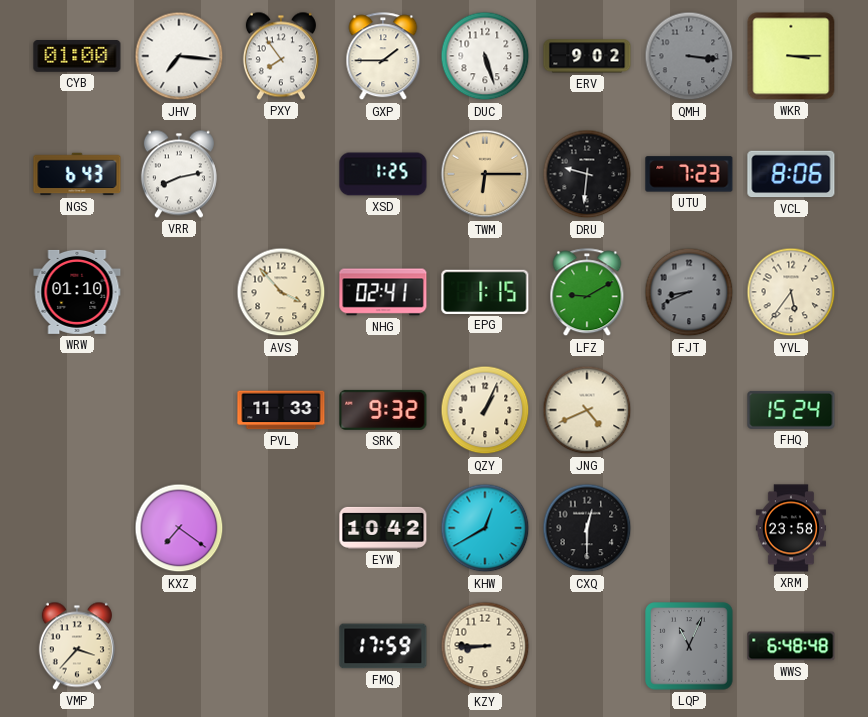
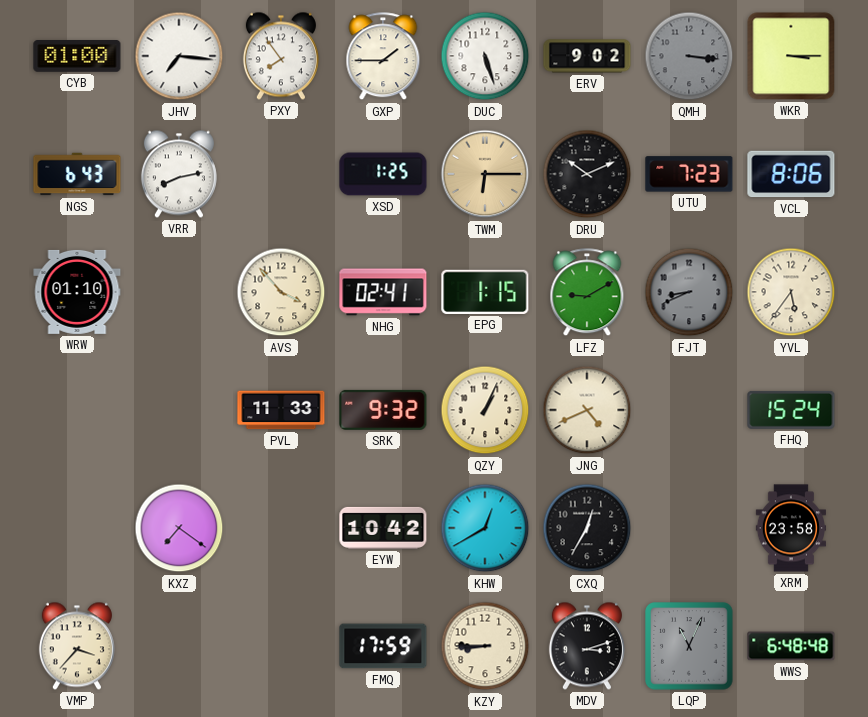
DRU: 9:31 -> 10:11
CXQ: 12:30 -> 12:35
MDV: none -> 3:12
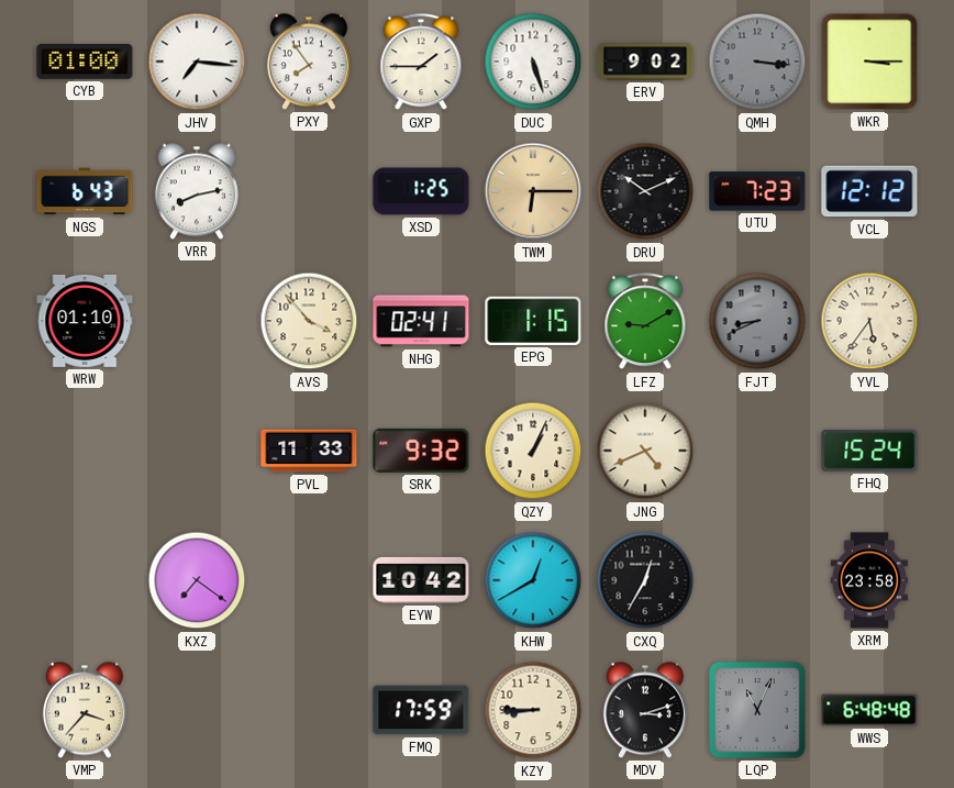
VCL: 8:06 -> 12:12
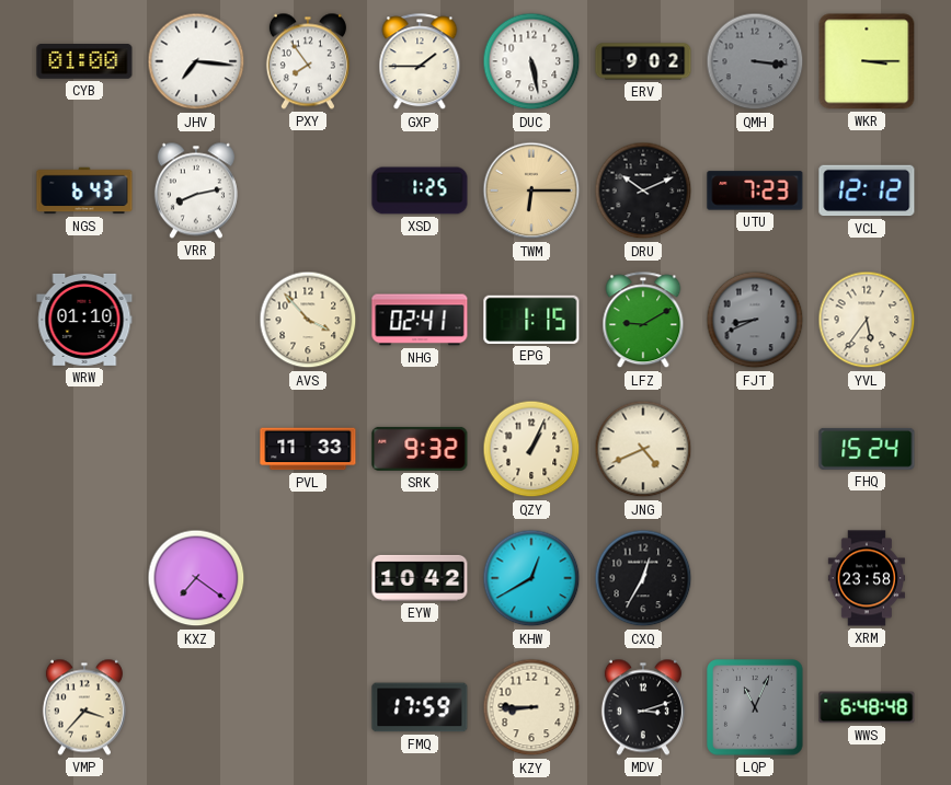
DUC: 5:27 -> 5:28
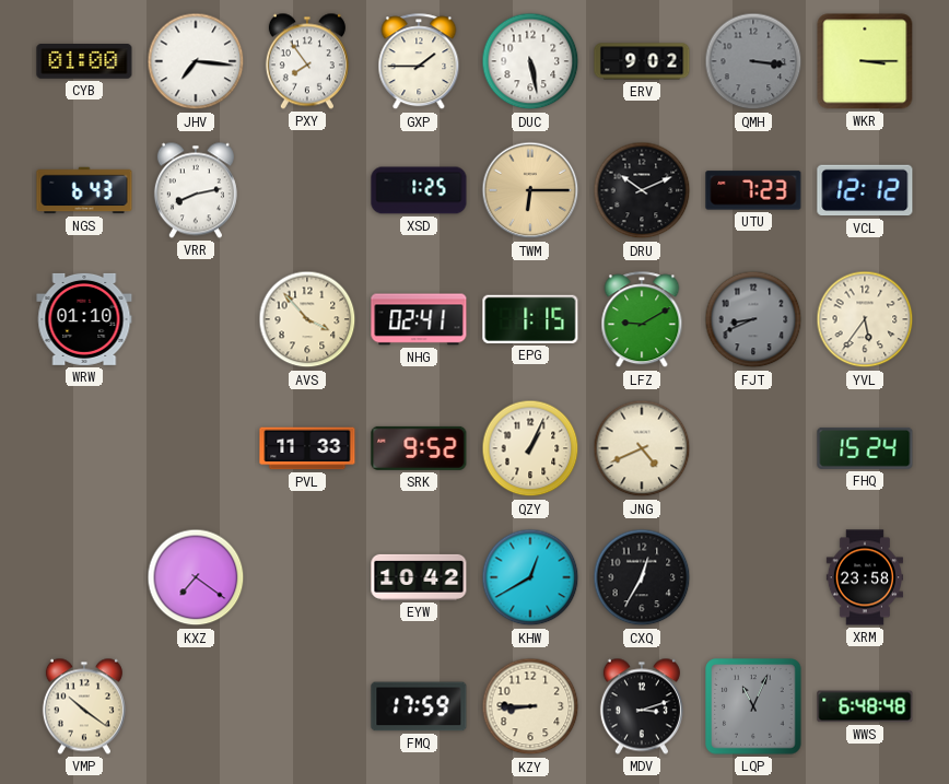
SRK: 9:32 -> 9:52
VMP: 3:37 -> 10:21
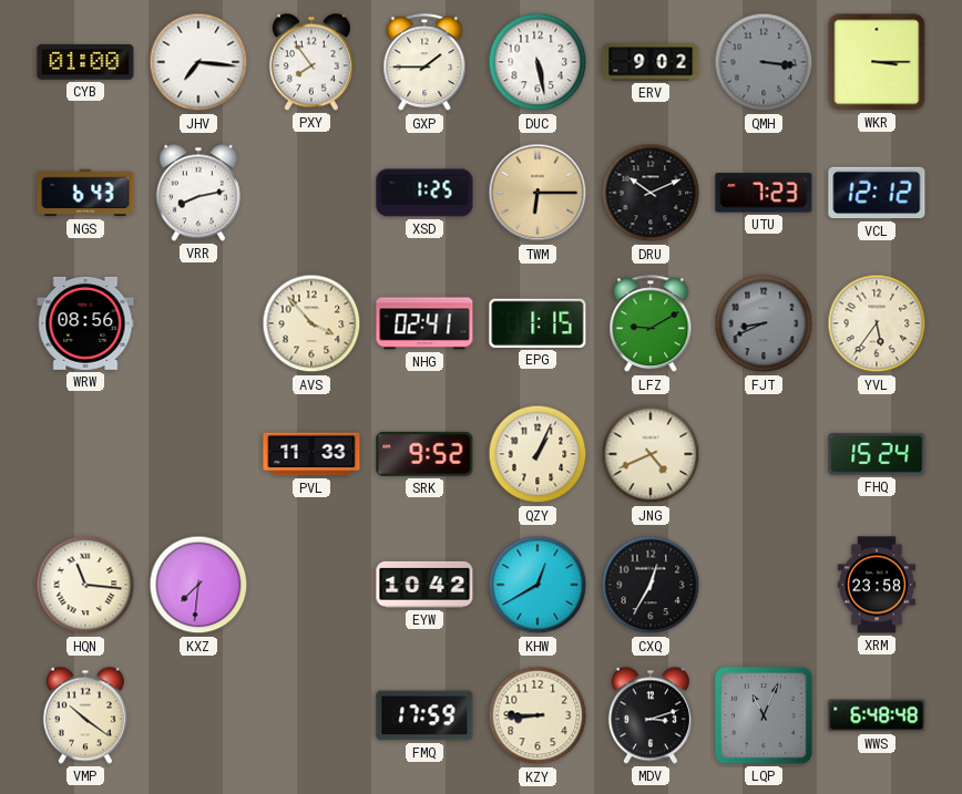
WRW: 01:10 -> 08:56
HQN: none -> 11:16
KXZ: 7:21 -> 7:31
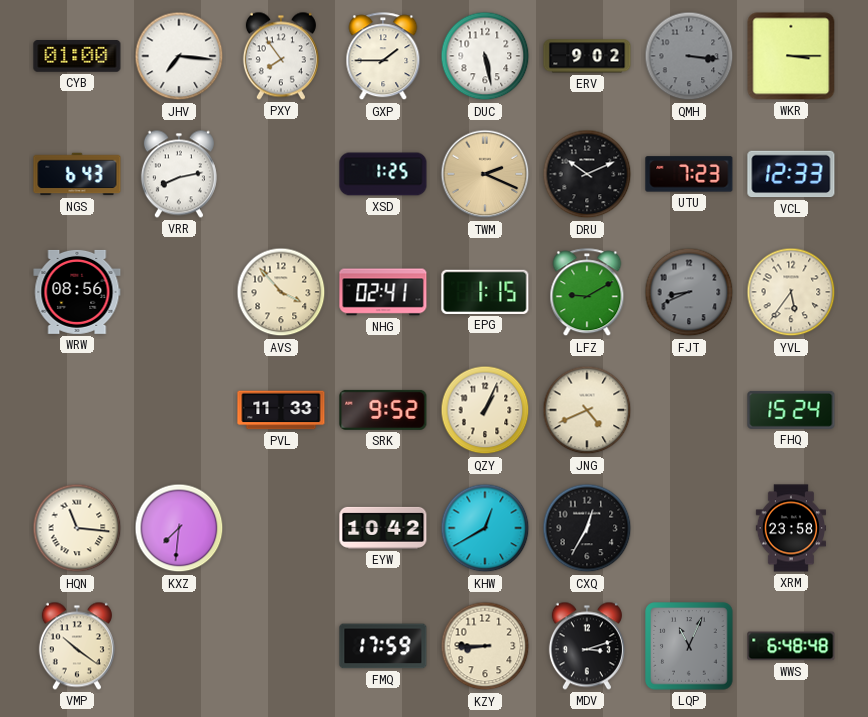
TWM: 6:15 -> 2:19
VCL: 12:12 -> 12:33
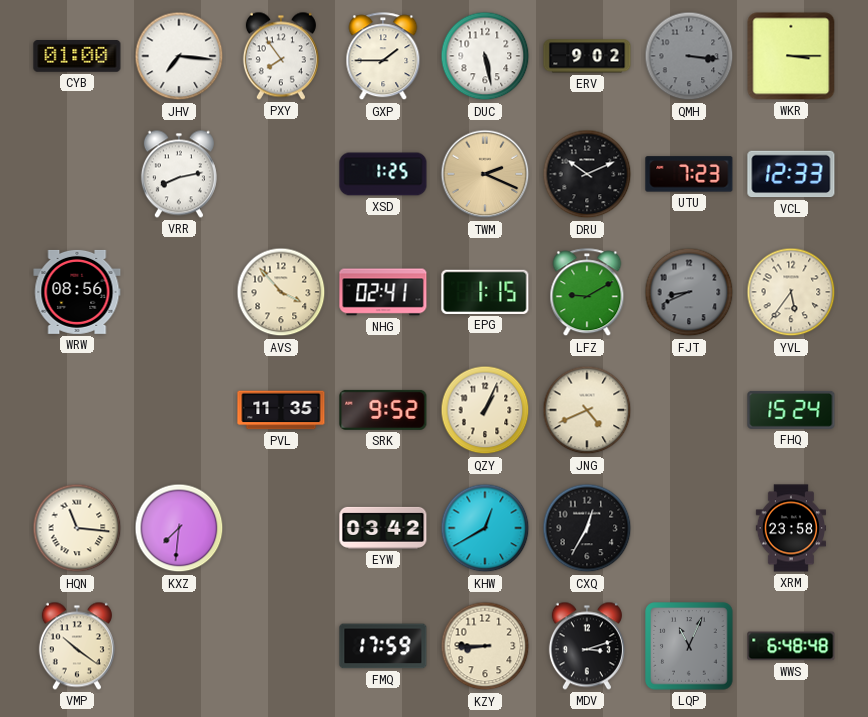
NGS: 6:43 -> none
PVL: 11:33 -> 11:35
EYW: 10:42 -> 03:42
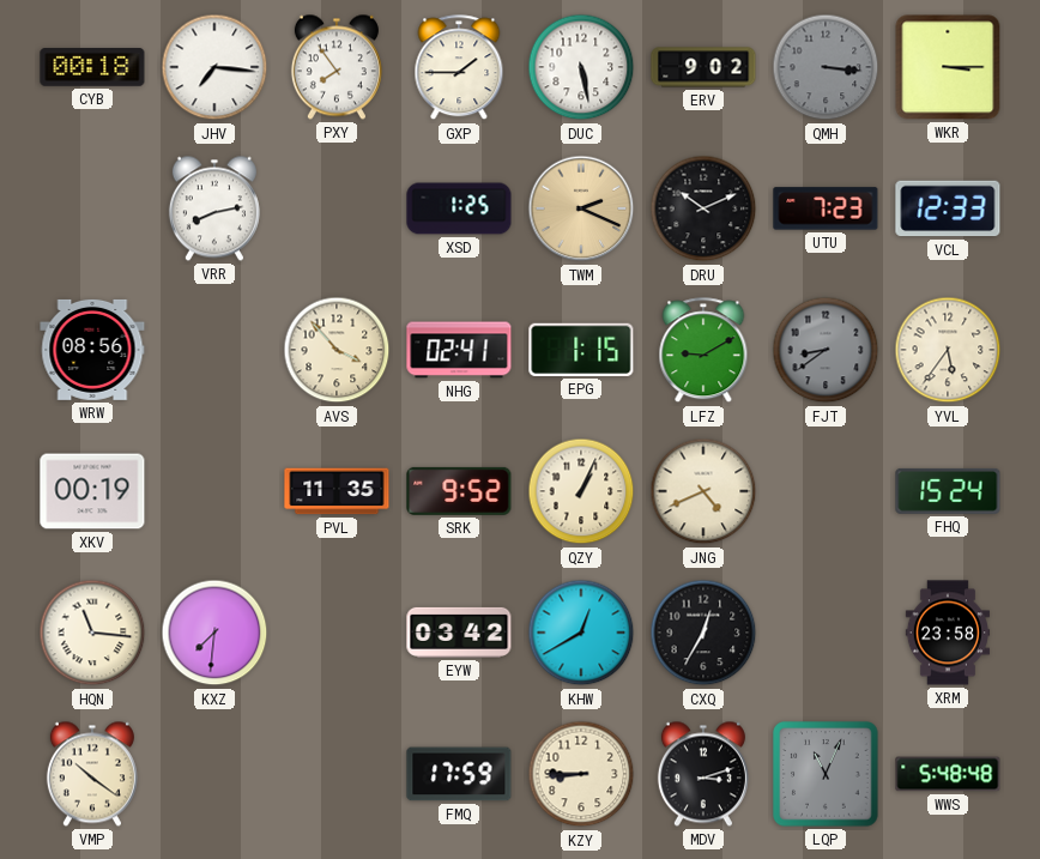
CYB: 01:00 -> 00:18
FJT: 8:41 -> 8:39
XKV: none -> 00:19
WWS: 6:48 -> 5:48
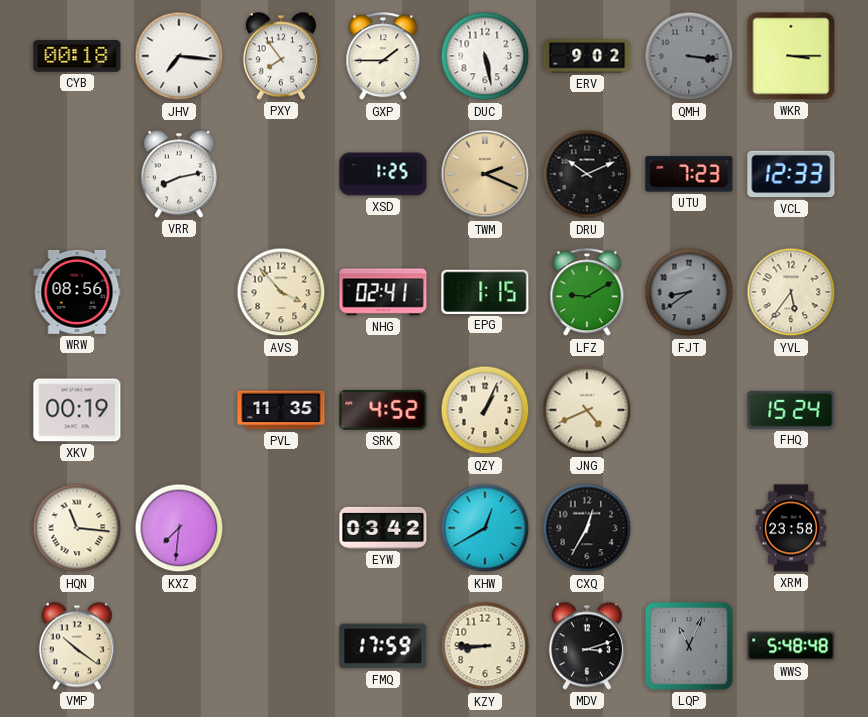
SRK: 9:52 -> 4:52
